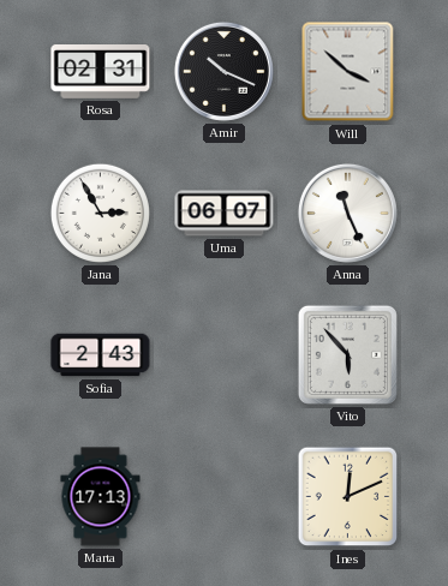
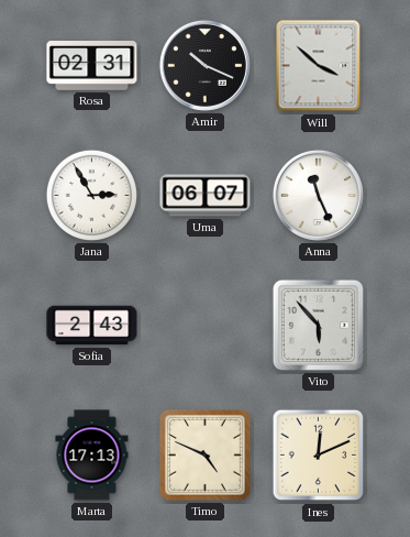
Timo: none -> 4:49
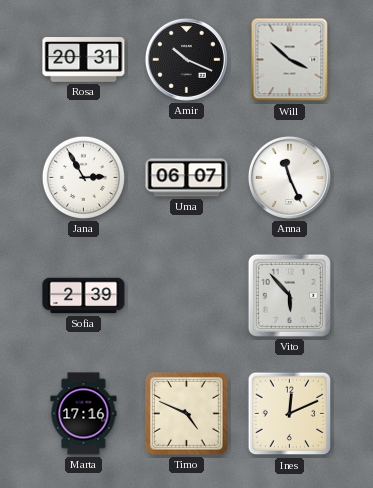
Rosa: 02:31 -> 20:31
Sofia: 2:43 -> 2:39
Marta: 17:13 -> 17:16
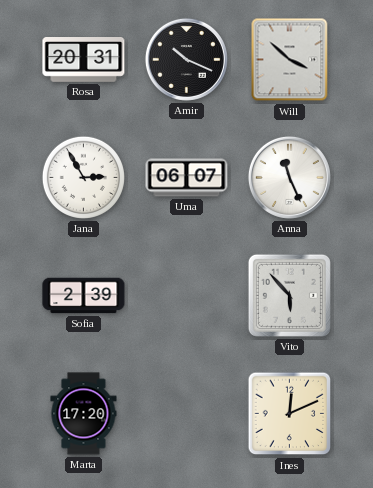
Marta: 17:16 -> 17:20
Timo: 4:49 -> none
